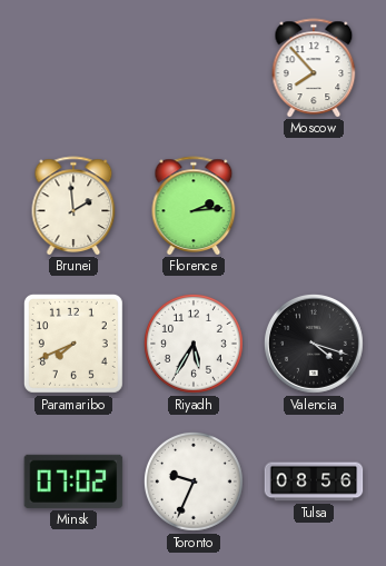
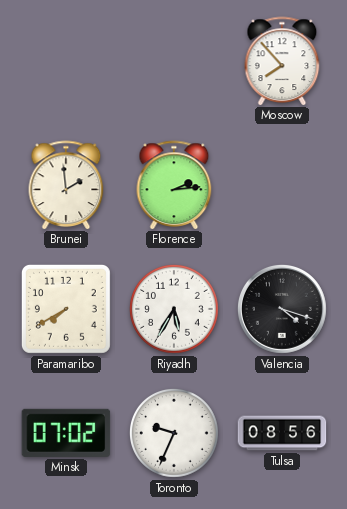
Paramaribo: 7:41 -> 7:40
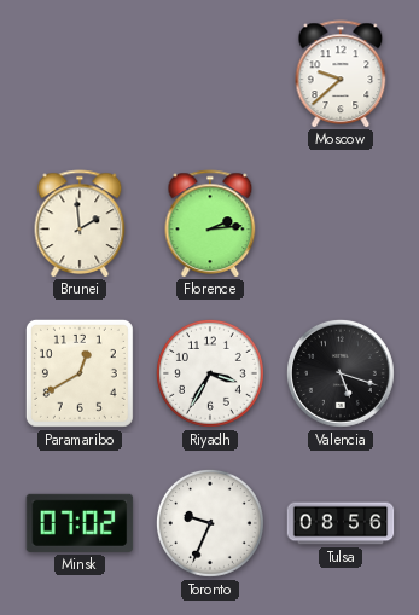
Moscow: 7:53 -> 9:38
Paramaribo: 7:40 -> 12:40
Riyadh: 5:35 -> 3:35
Valencia: 4:18 -> 5:18
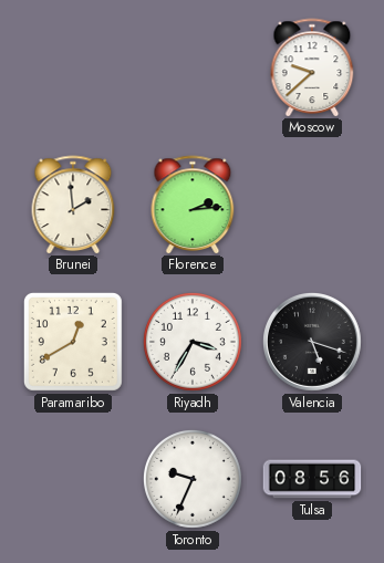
Minsk: 07:02 -> none
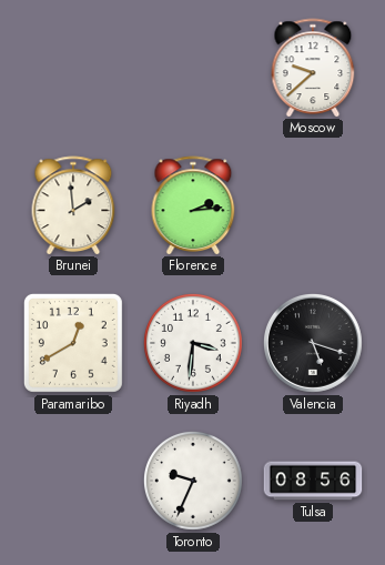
Riyadh: 3:35 -> 3:31
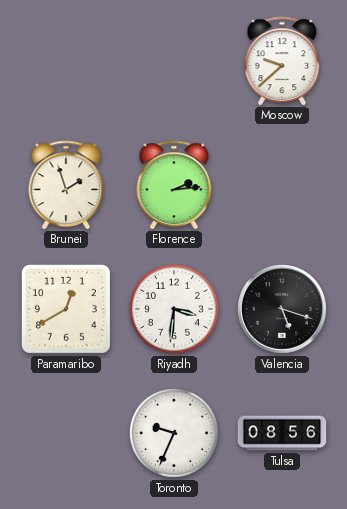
Brunei: 1:59 -> 1:57
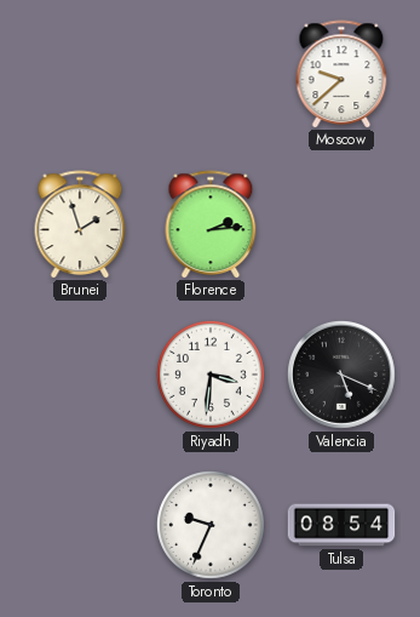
Paramaribo: 12:40 -> none
Valencia: 5:18 -> 5:19
Tulsa: 08:56 -> 08:54
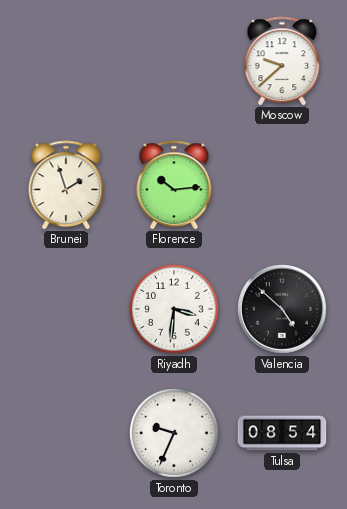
Florence: 2:14 -> 10:14
Valencia: 5:19 -> 4:52
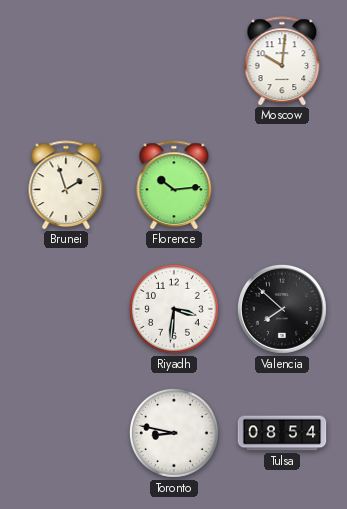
Moscow: 9:38 -> 10:01
Valencia: 4:52 -> 7:52
Toronto: 9:34 -> 8:47
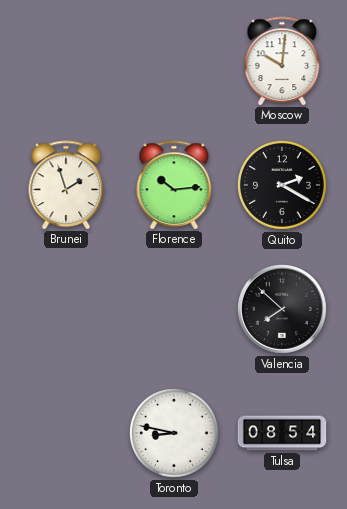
Quito: none -> 2:20
Riyadh: 3:31 -> none
